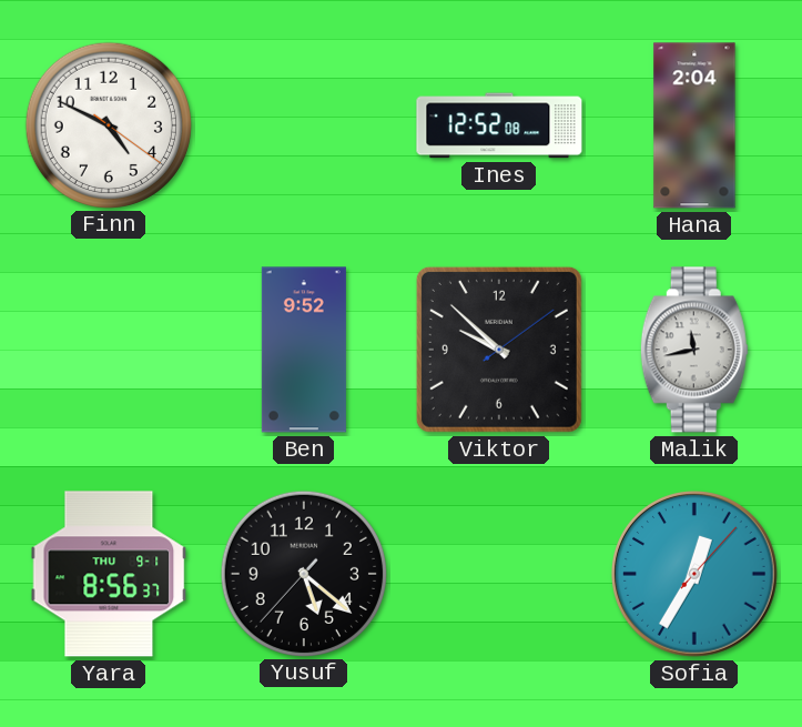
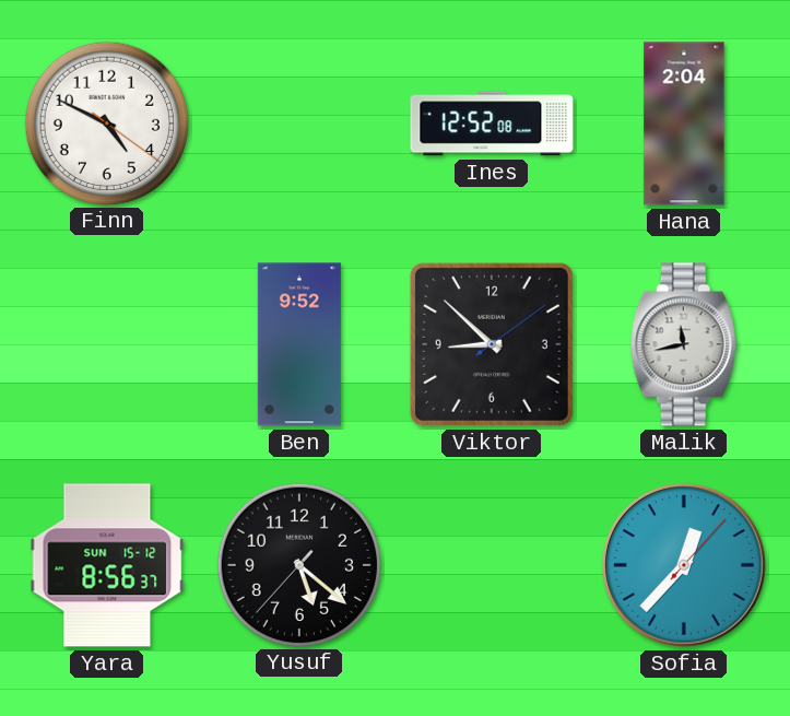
Viktor: 9:52 -> 8:52
Yara date: THU 9-1 -> SUN 15-12
Sofia: 12:35 -> 12:37
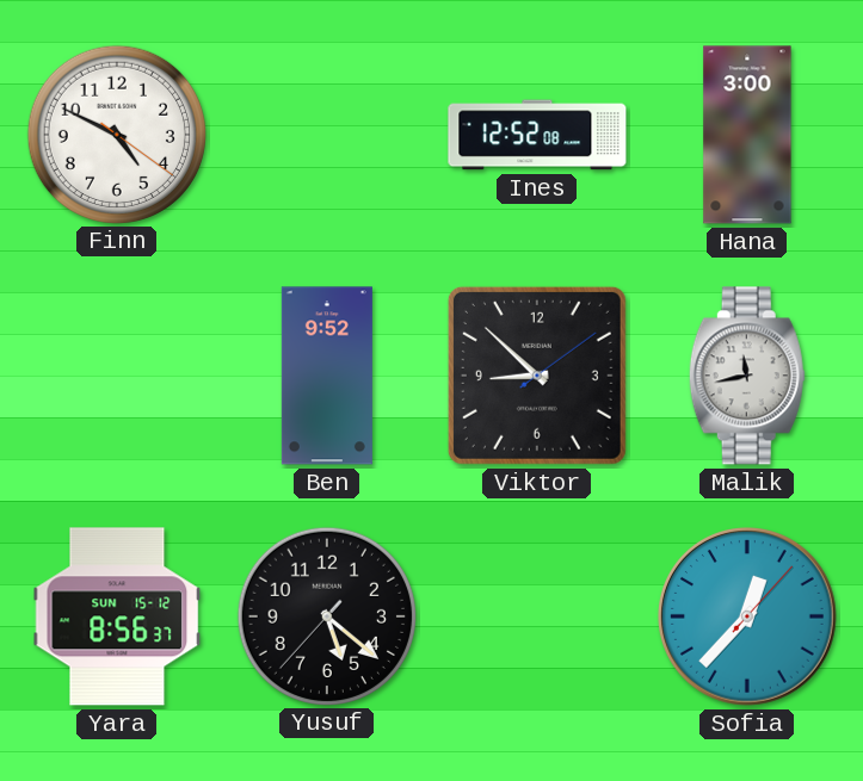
Hana: 2:04 -> 3:00
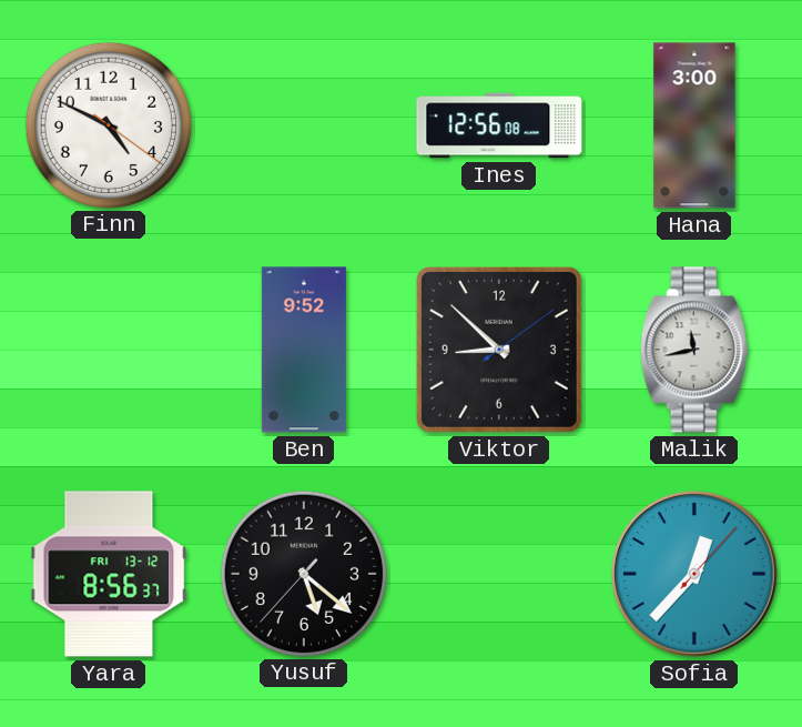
Ines: 12:52 -> 12:56
Yara date: SUN 15-12 -> FRI 13-12
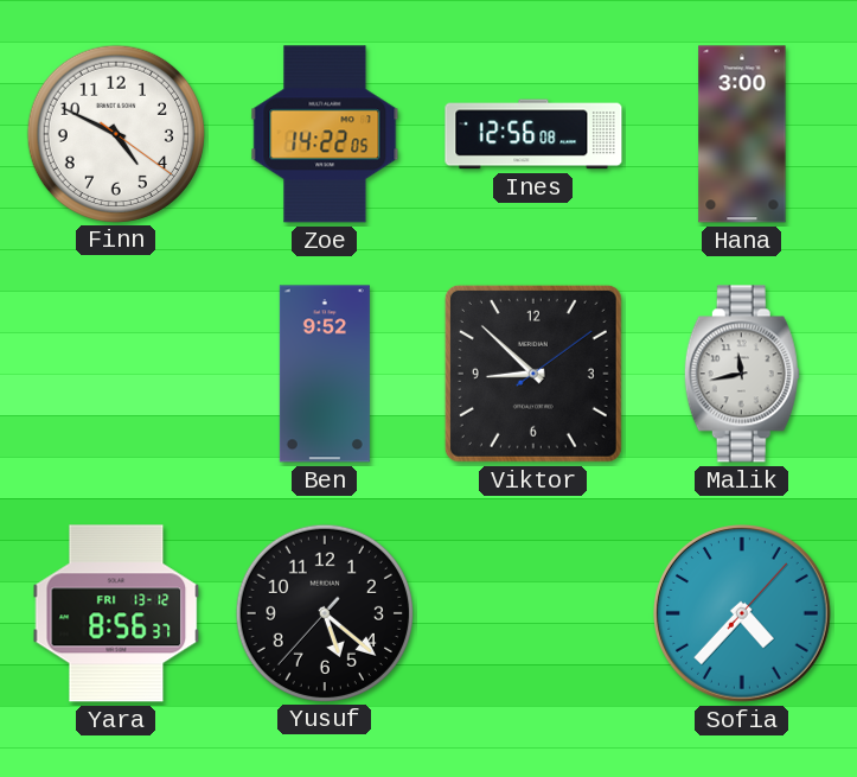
Zoe: none -> 14:22
Sofia: 12:37 -> 4:37
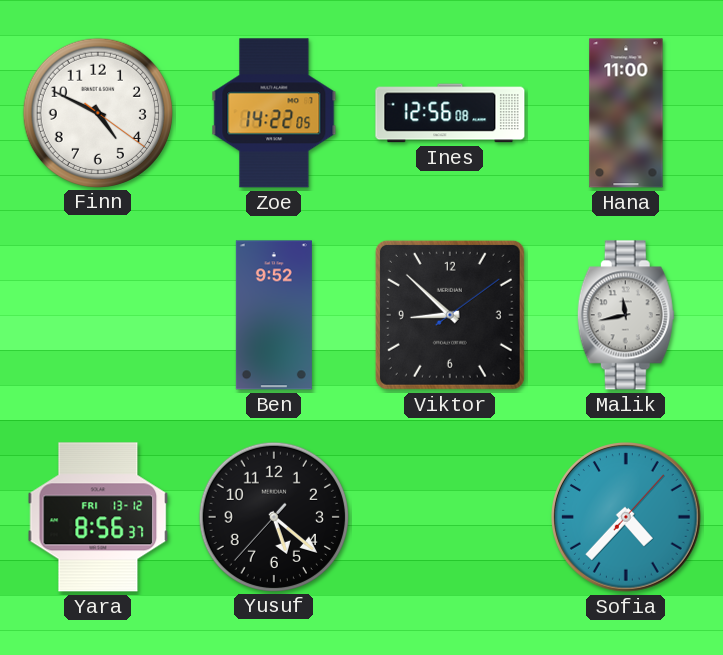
Hana: 3:00 -> 11:00
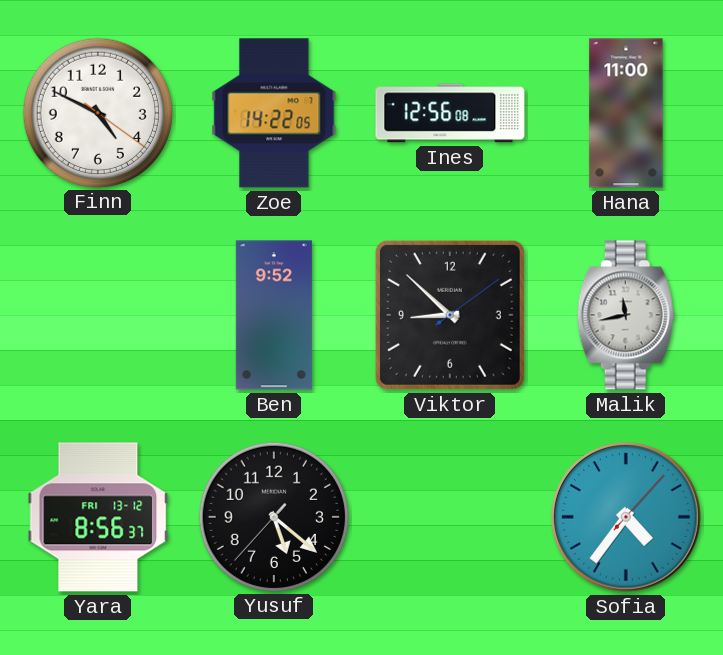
Sofia: 4:37 -> 4:36
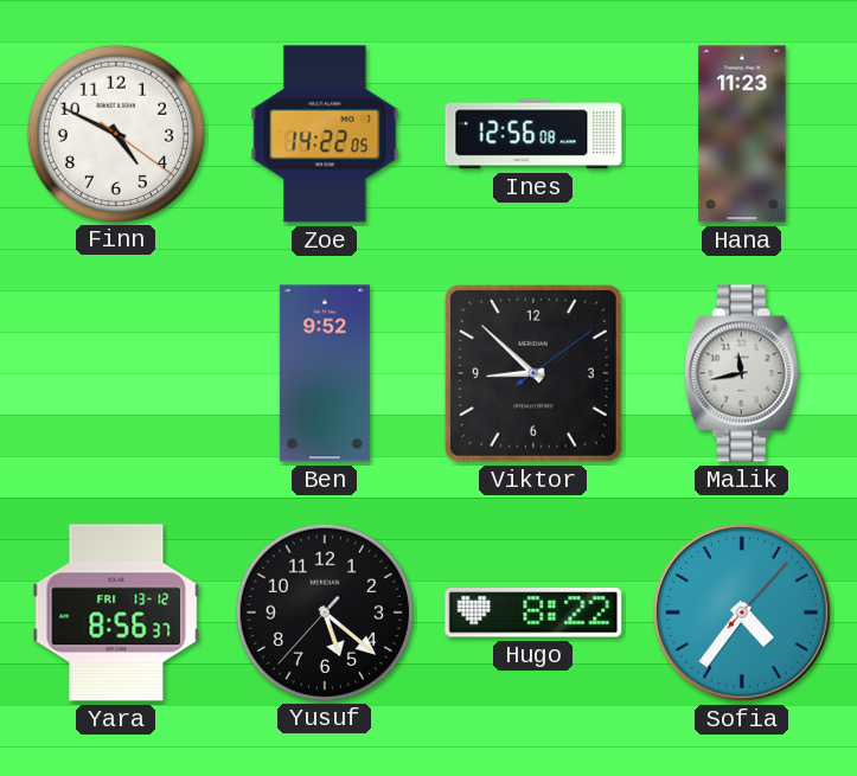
Hana: 11:00 -> 11:23
Hugo: none -> 8:22
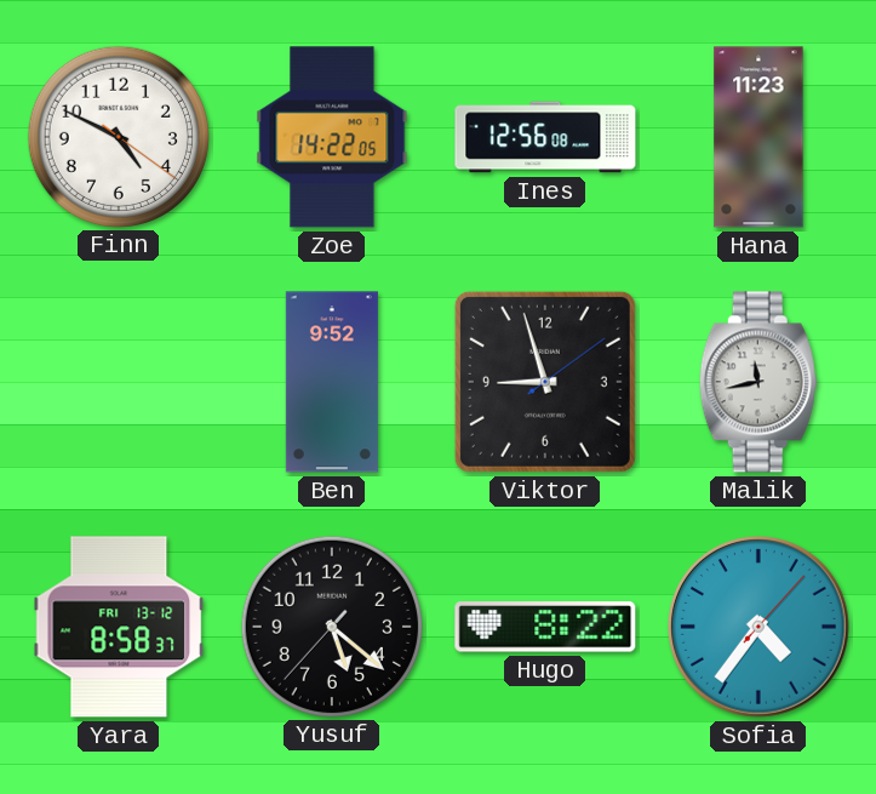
Viktor: 8:52 -> 8:57
Yara: 8:56 -> 8:58
